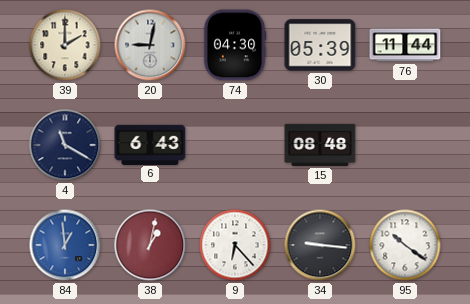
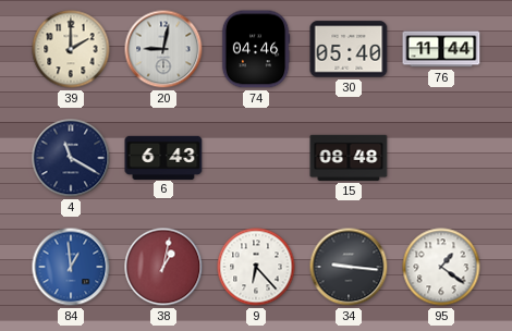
74: 04:30 -> 04:46
30: 05:39 -> 05:40
95: 10:21 -> 1:21
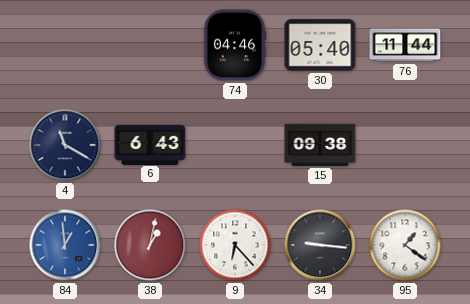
39: 2:00 -> none
20: 9:02 -> none
15: 08:48 -> 09:38
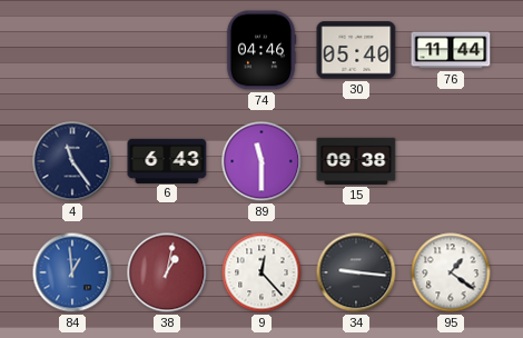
4: 11:20 -> 11:24
89: none -> 11:30
9: 6:23 -> 12:23
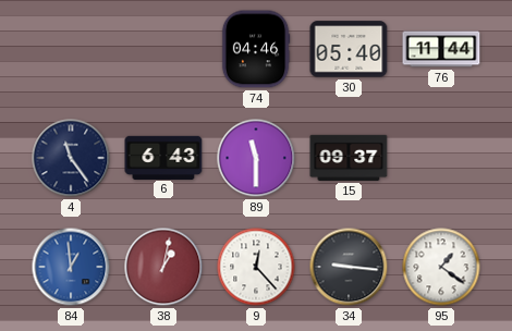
15: 09:38 -> 09:37
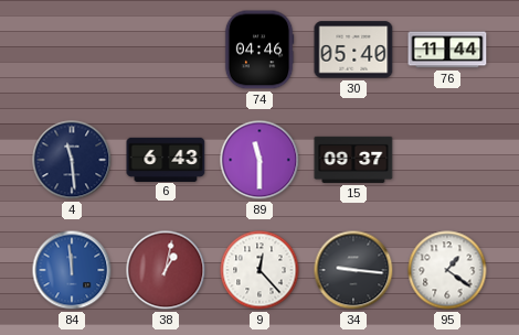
4: 11:24 -> 11:29
84: 12:59 -> 11:59
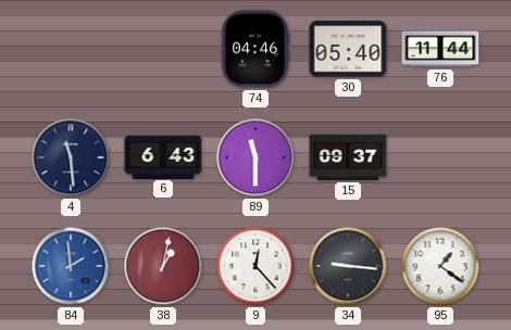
84: 11:59 -> 1:59
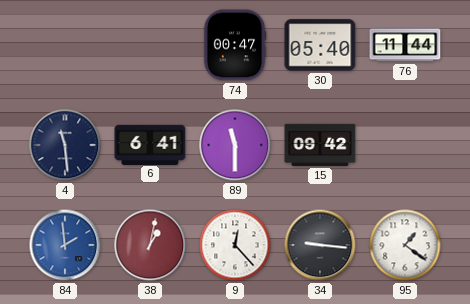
74: 04:46 -> 00:47
6: 6:43 -> 6:41
15: 09:37 -> 09:42
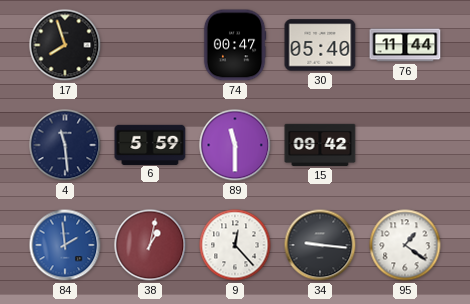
17: none -> 7:57
6: 6:41 -> 5:59
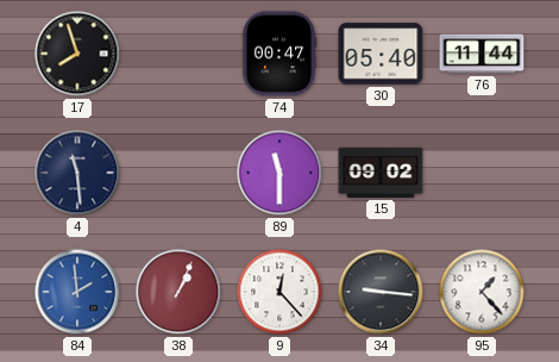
6: 5:59 -> none
15: 09:42 -> 09:02
38: 1:02 -> 1:04
95: 1:21 -> 1:23
